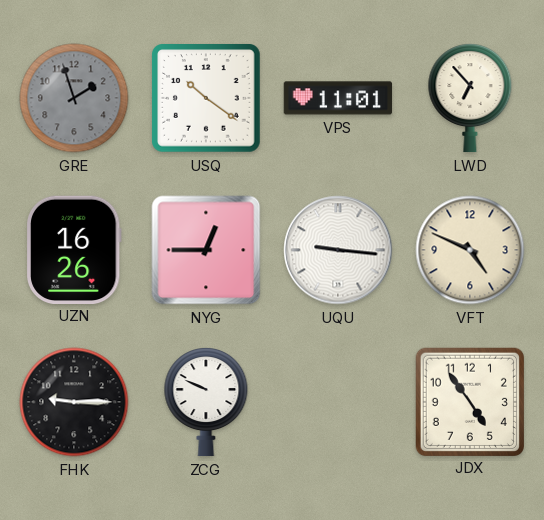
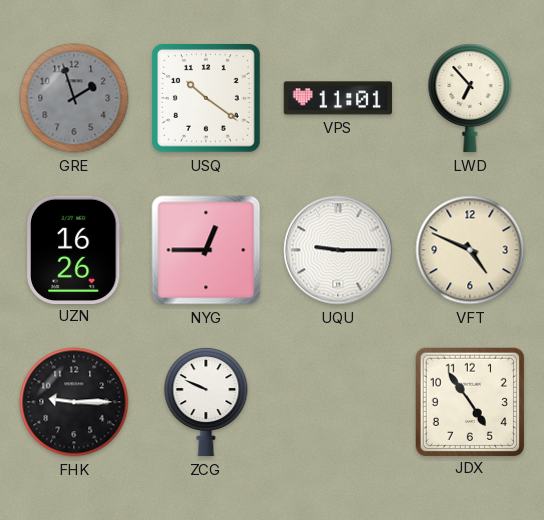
UQU: 9:16 -> 9:15
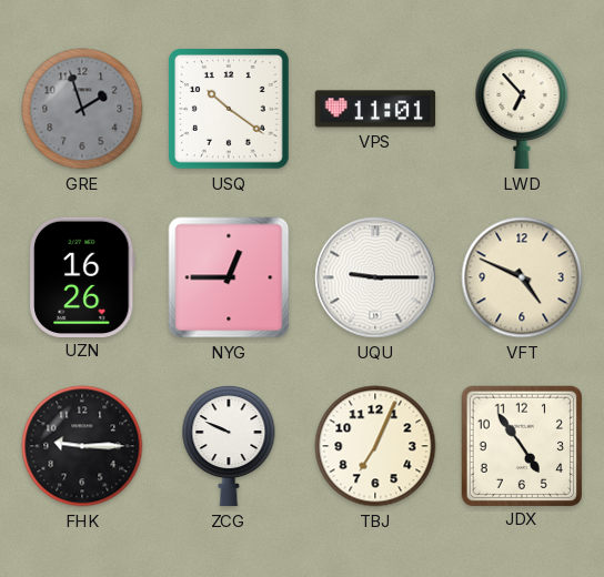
TBJ: none -> 7:04
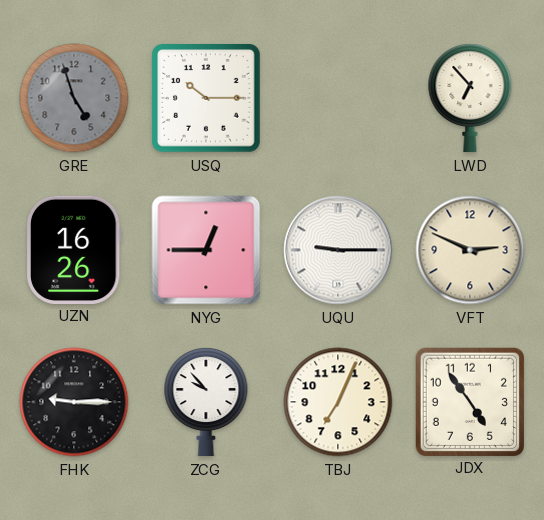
GRE: 1:57 -> 4:57
USQ: 10:21 -> 10:15
VPS: 11:01 -> none
VFT: 4:49 -> 2:49
ZCG: 9:49 -> 9:53
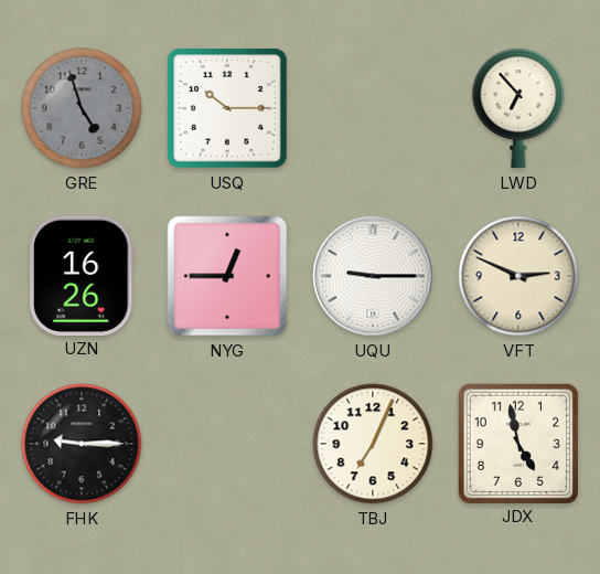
ZCG: 9:53 -> none
JDX: 4:54 -> 4:58
